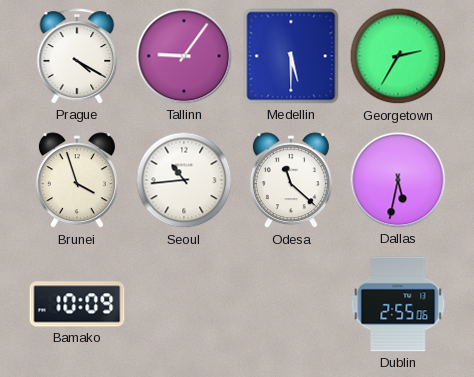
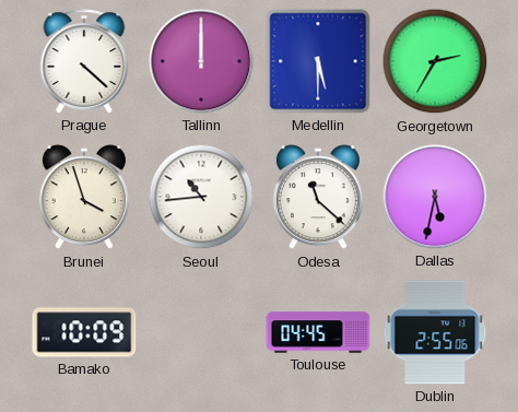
Prague: 4:20 -> 4:22
Tallinn: 9:06 -> 12:00
Toulouse: none -> 04:45
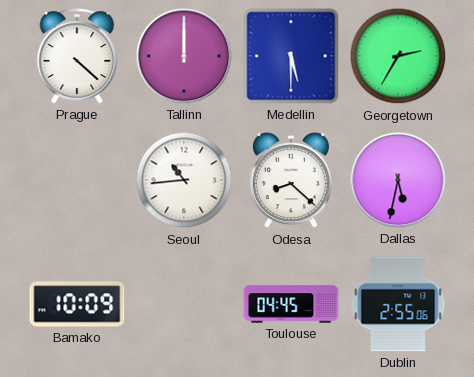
Brunei: 3:57 -> none
Odesa: 11:22 -> 8:22
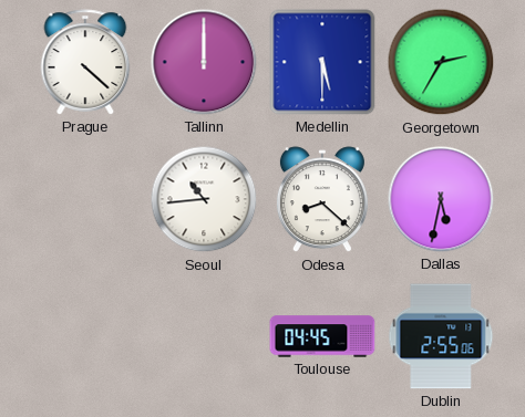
Bamako: 10:09 -> none
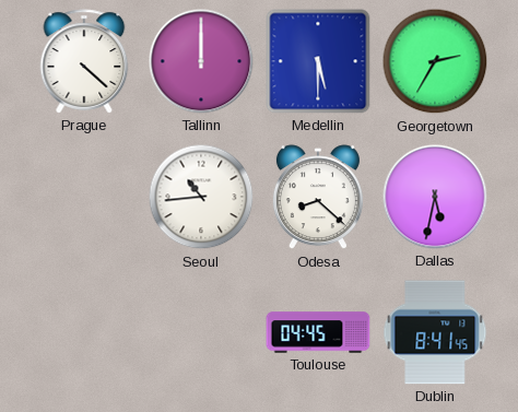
Dublin: 2:55 -> 8:41
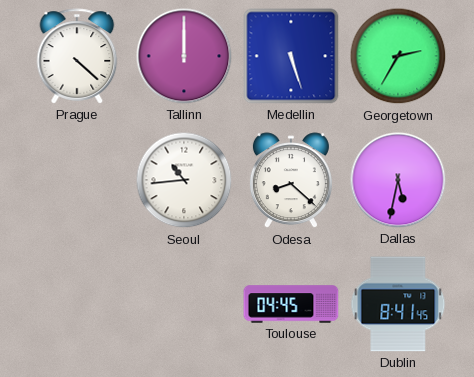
Medellin: 5:30 -> 5:27
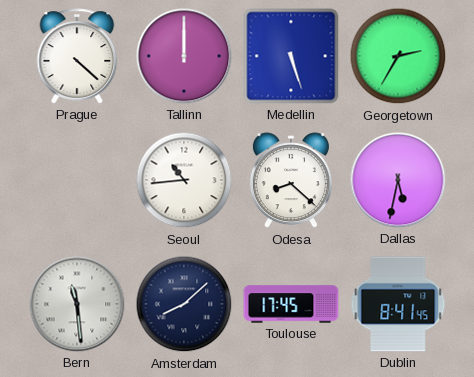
Bern: none -> 11:29
Amsterdam: none -> 8:08
Toulouse: 04:45 -> 17:45
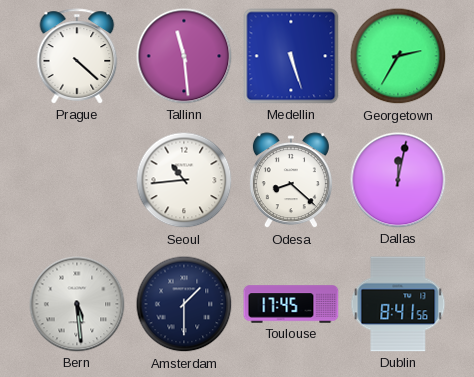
Tallinn: 12:00 -> 11:29
Dallas: 5:32 -> 12:02
Bern: 11:29 -> 5:29
Amsterdam: 8:08 -> 1:30
Dublin: 8:41:45 -> 8:41:56
